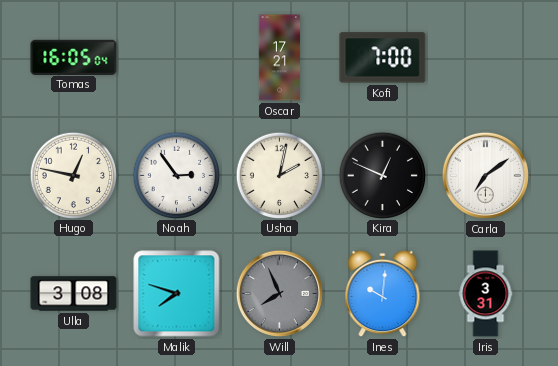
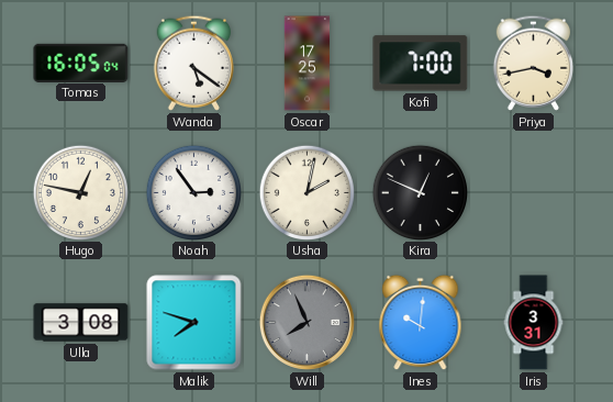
Wanda: none -> 5:21
Oscar: 17:21 -> 17:25
Priya: none -> 3:43
Carla: 7:09 -> none
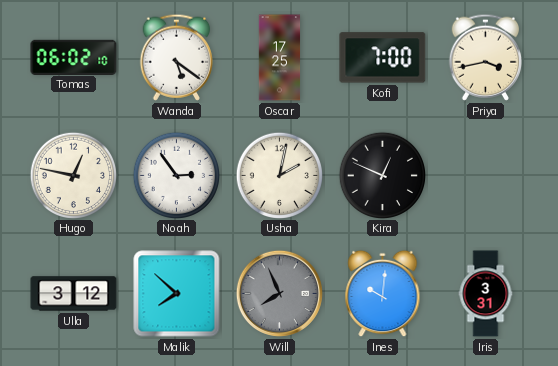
Tomas: 16:05 -> 06:02
Ulla: 3:08 -> 3:12
Malik: 7:48 -> 7:52
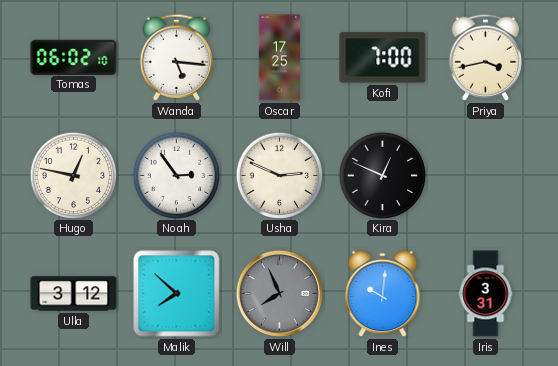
Wanda: 5:21 -> 5:16
Usha: 2:02 -> 2:49
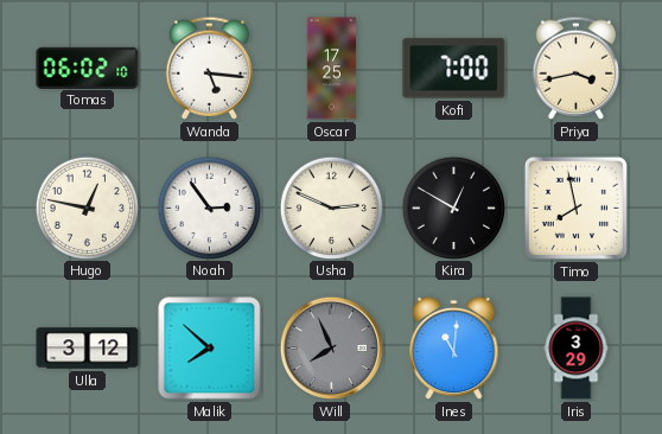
Kira: 12:49 -> 12:50
Timo: none -> 7:58
Ines: 10:01 -> 11:01
Iris: 3:31 -> 3:29
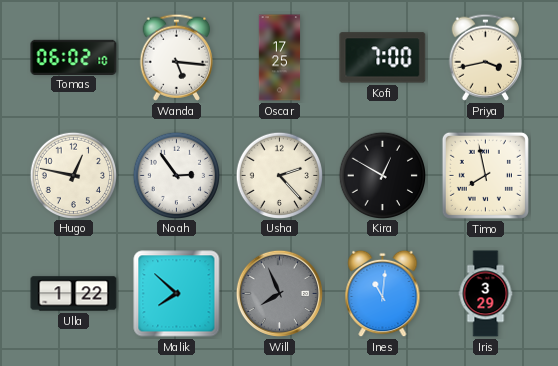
Usha: 2:49 -> 2:23
Ulla: 3:12 -> 1:22
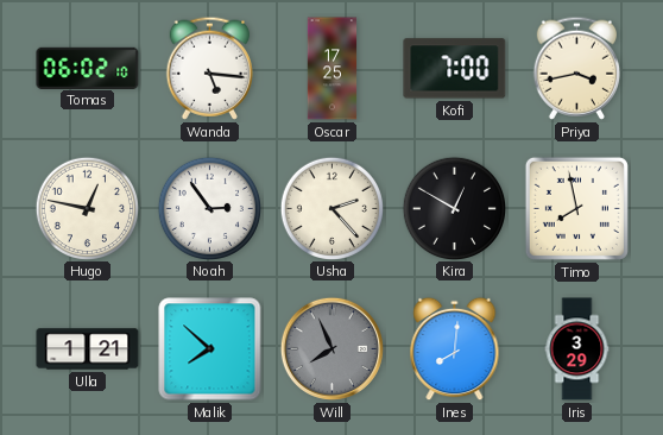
Ulla: 1:22 -> 1:21
Ines: 11:01 -> 8:01
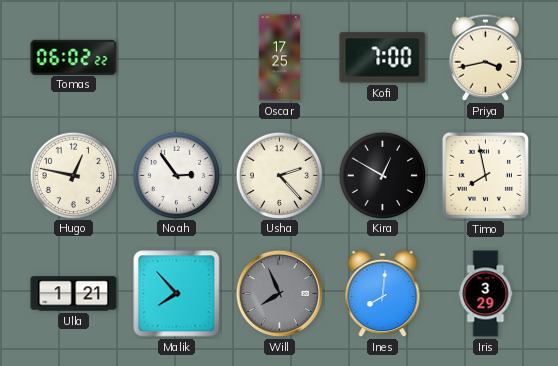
Tomas: 06:02:10 -> 06:02:22
Wanda: 5:16 -> none
Malik: 7:52 -> 7:53
